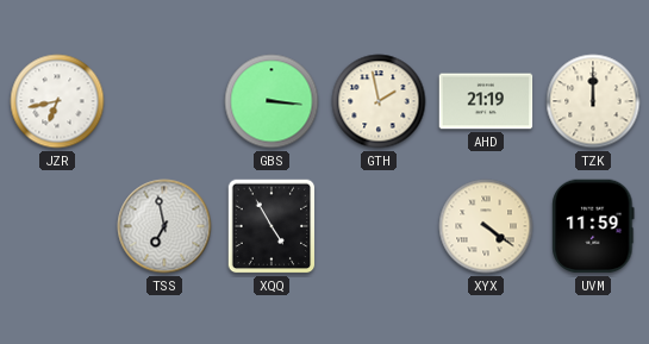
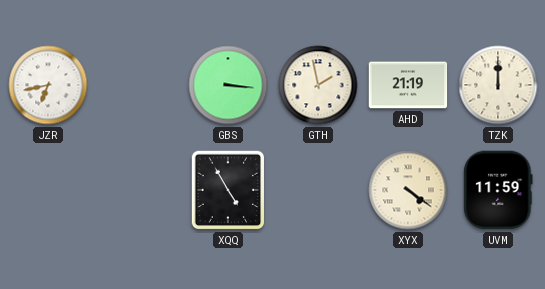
TSS: 6:58 -> none
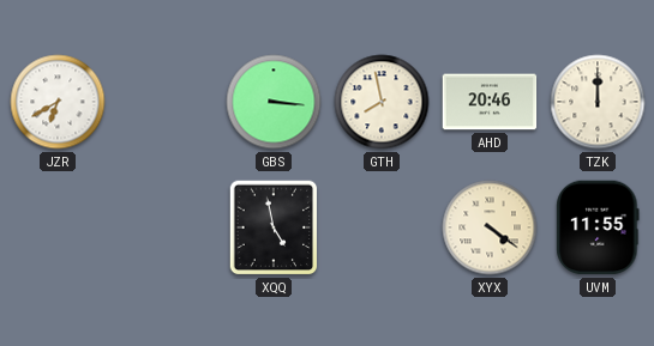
JZR: 6:43 -> 6:40
GTH: 1:58 -> 7:58
AHD: 21:19 -> 20:46
XQQ: 4:55 -> 4:58
UVM: 11:59 -> 11:55
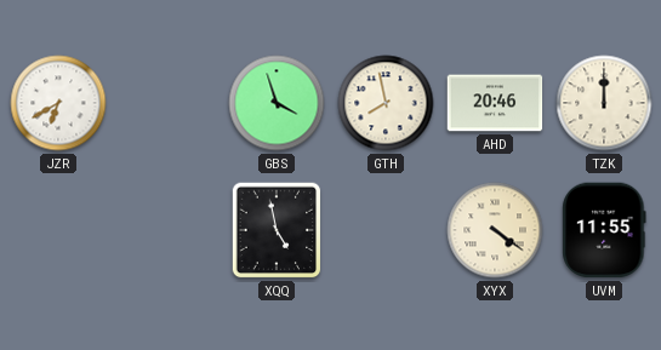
GBS: 3:16 -> 3:57
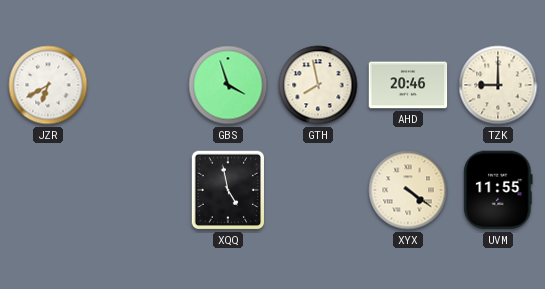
TZK: 12:00 -> 9:00
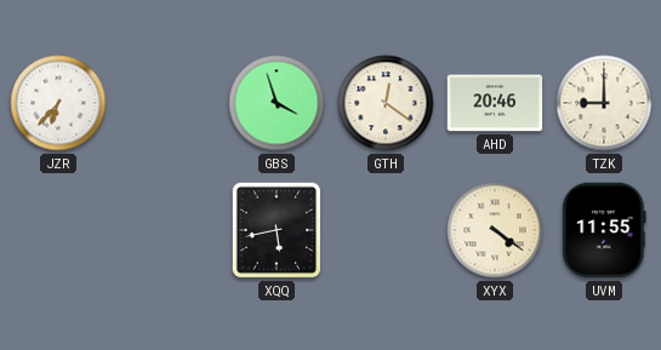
JZR: 6:40 -> 6:37
GTH: 7:58 -> 12:21
XQQ: 4:58 -> 5:43
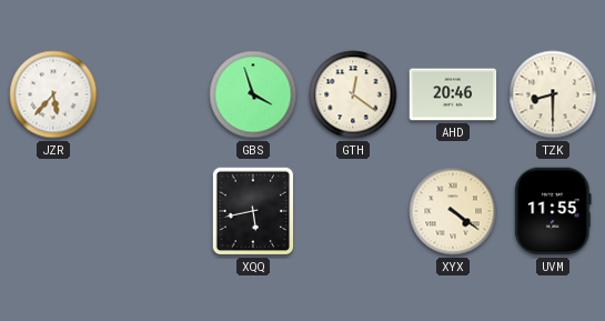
JZR: 6:37 -> 5:37
TZK: 9:00 -> 8:30
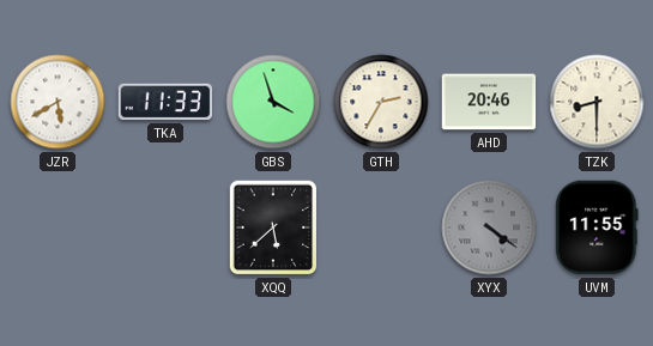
JZR: 5:37 -> 5:40
TKA: none -> 11:33
GTH: 12:21 -> 2:35
XQQ: 5:43 -> 5:38
XYX dial: cream -> grey
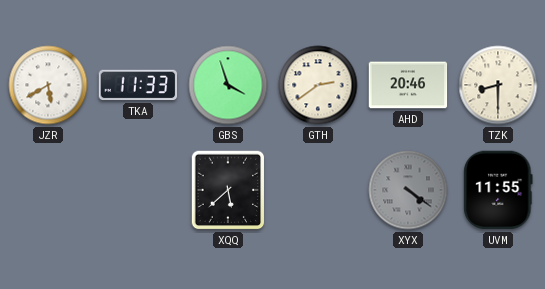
GTH: 2:35 -> 2:39
